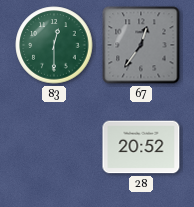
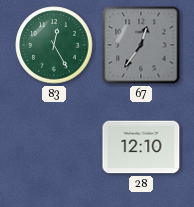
83: 12:30 -> 12:25
28: 20:52 -> 12:10
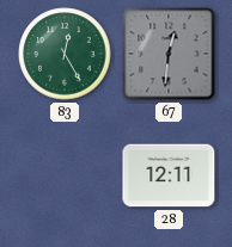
67: 12:36 -> 12:31
28: 12:10 -> 12:11
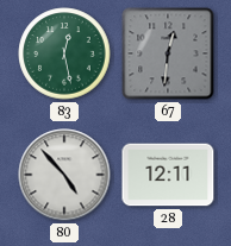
83: 12:25 -> 12:28
80: none -> 4:53
